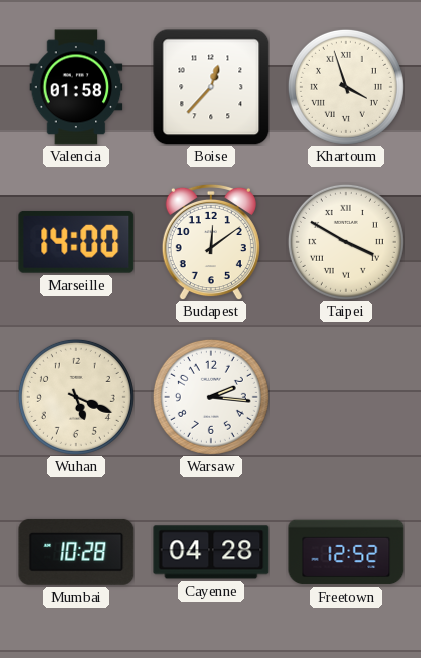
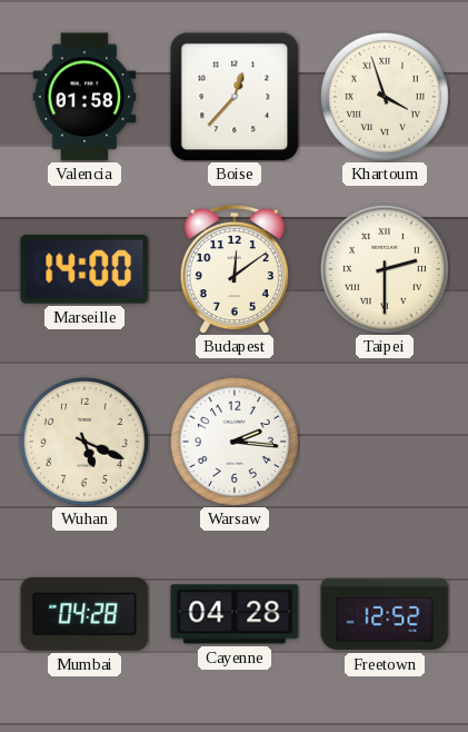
Taipei: 3:50 -> 2:30
Mumbai: 10:28 -> 04:28
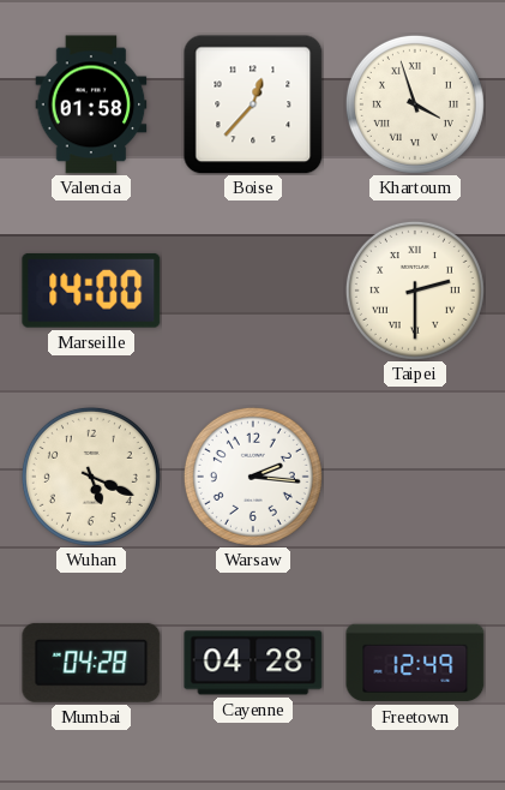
Budapest: 12:09 -> none
Freetown: 12:52 -> 12:49
